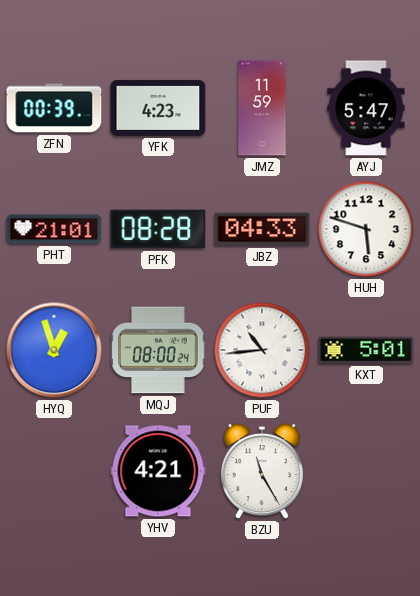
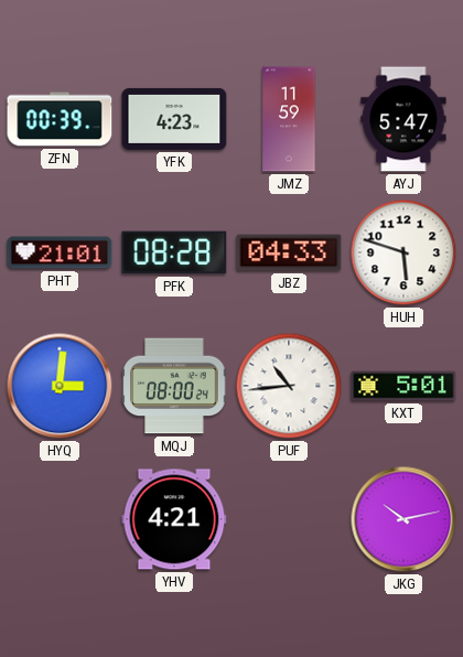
HYQ: 12:57 -> 3:01
BZU: 11:25 -> none
JKG: none -> 10:13
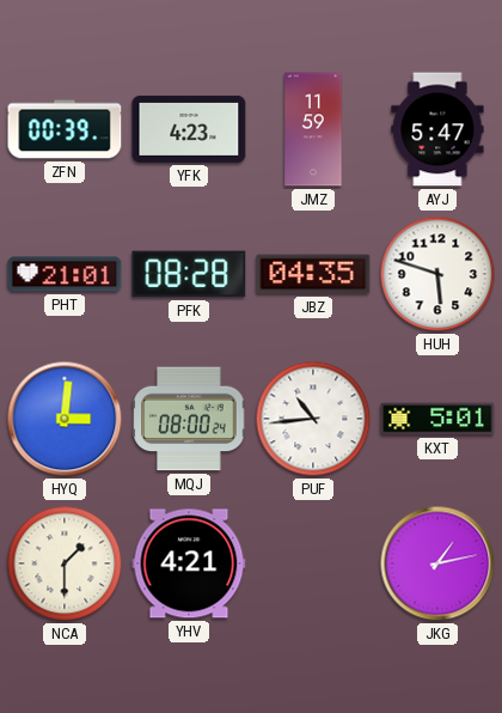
JBZ: 04:33 -> 04:35
NCA: none -> 1:30
JKG: 10:13 -> 1:13
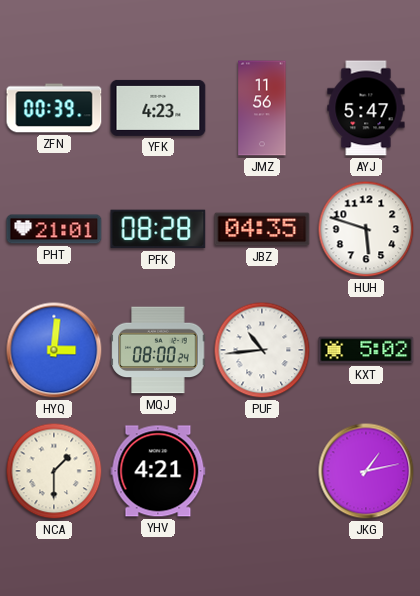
JMZ: 11:59 -> 11:56
KXT: 5:01 -> 5:02
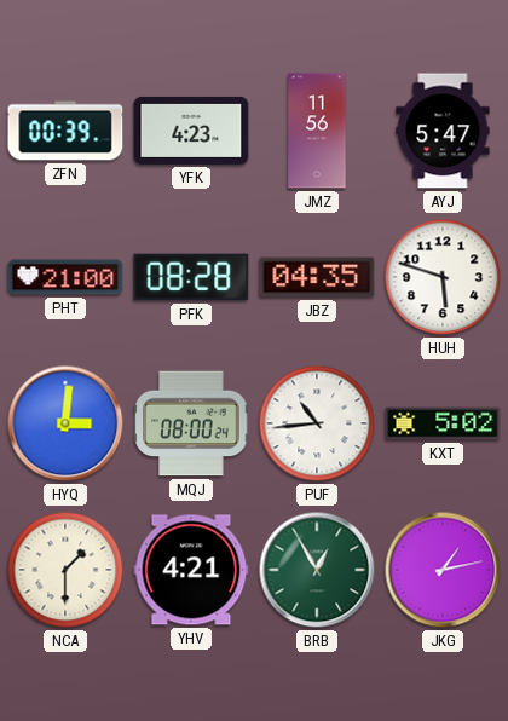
PHT: 21:01 -> 21:00
BRB: none -> 12:55
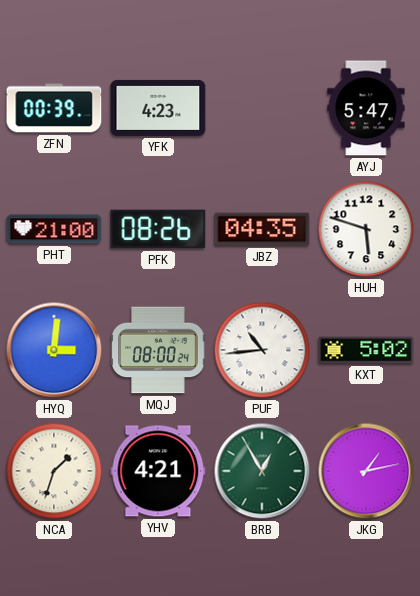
JMZ: 11:56 -> none
PFK: 08:28 -> 08:26
NCA: 1:30 -> 1:33
